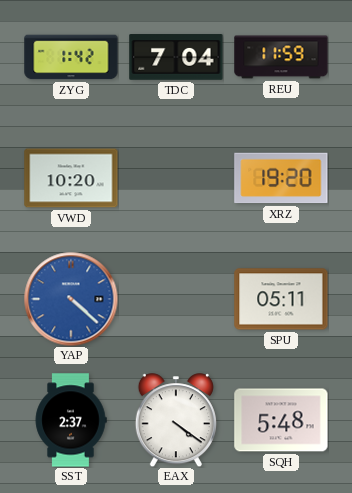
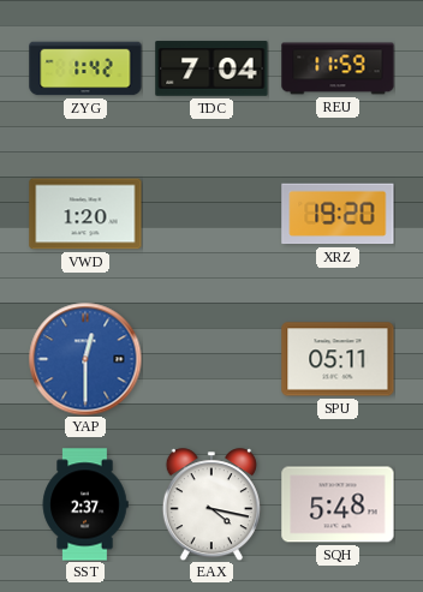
VWD: 10:20 -> 1:20
YAP: 4:22 -> 12:30
EAX: 4:21 -> 4:17
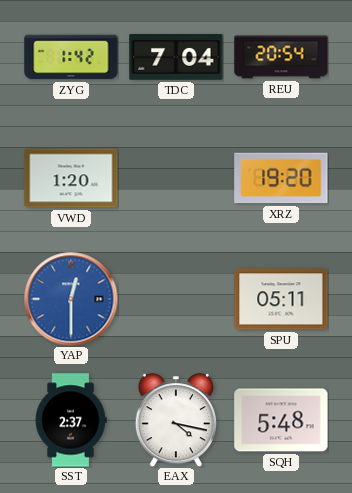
REU: 11:59 -> 20:54
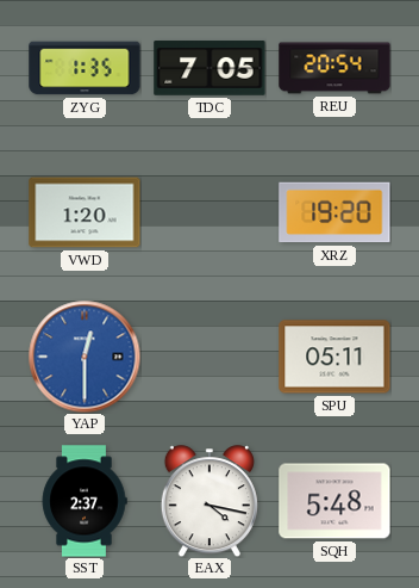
ZYG: 1:42 -> 1:35
TDC: 7:04 -> 7:05
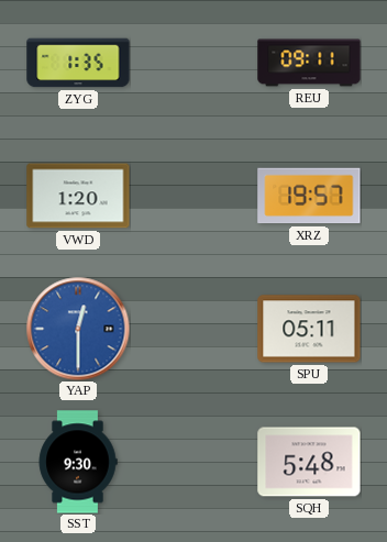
TDC: 7:05 -> none
REU: 20:54 -> 09:11
XRZ: 19:20 -> 19:57
SST: 2:37 -> 9:30
EAX: 4:17 -> none
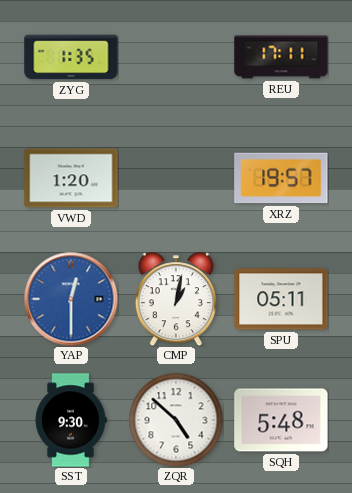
REU: 09:11 -> 17:11
CMP: none -> 1:02
ZQR: none -> 4:52
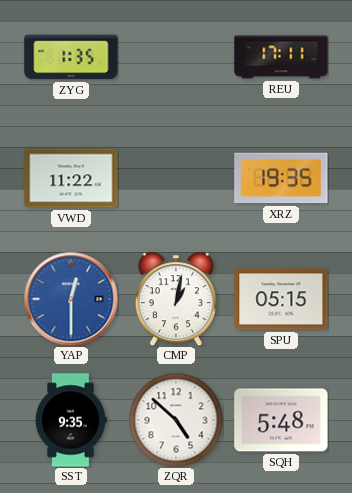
VWD: 1:20 -> 11:22
XRZ: 19:57 -> 19:35
SPU: 05:11 -> 05:15
SST: 9:30 -> 9:35
